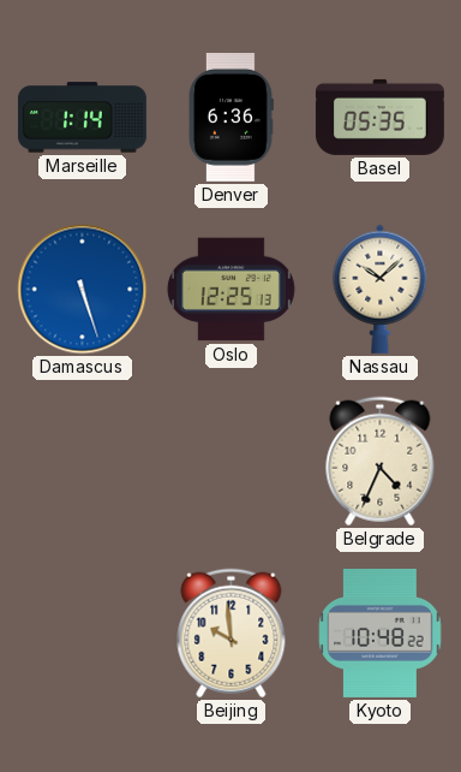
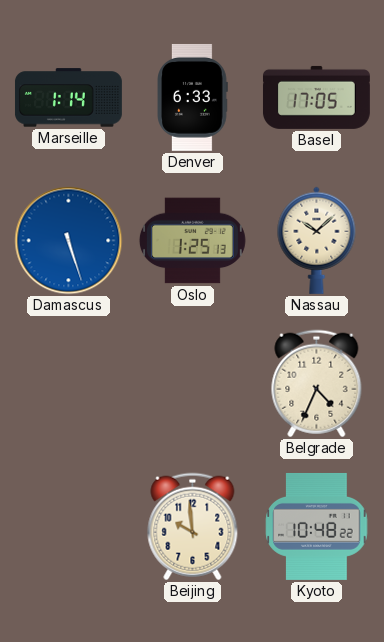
Denver: 6:36 -> 6:33
Basel: 05:35 -> 17:05
Oslo: 12:25 -> 1:25
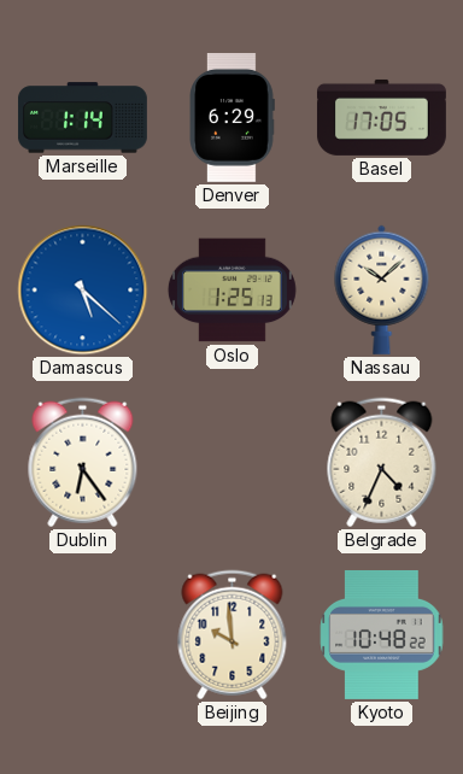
Denver: 6:33 -> 6:29
Damascus: 5:27 -> 5:22
Dublin: none -> 6:24
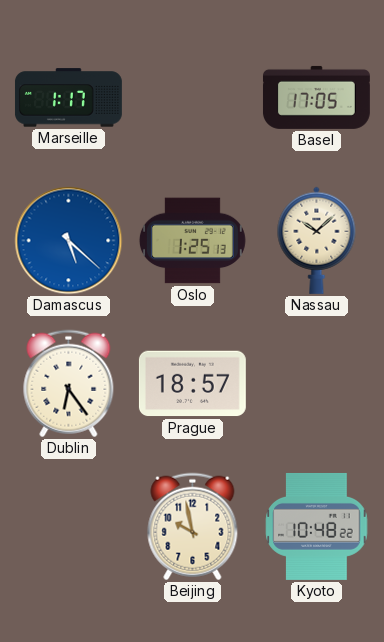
Marseille: 1:14 -> 1:17
Denver: 6:29 -> none
Prague: none -> 18:57
Belgrade: 4:34 -> none
Beijing: 9:59 -> 9:58
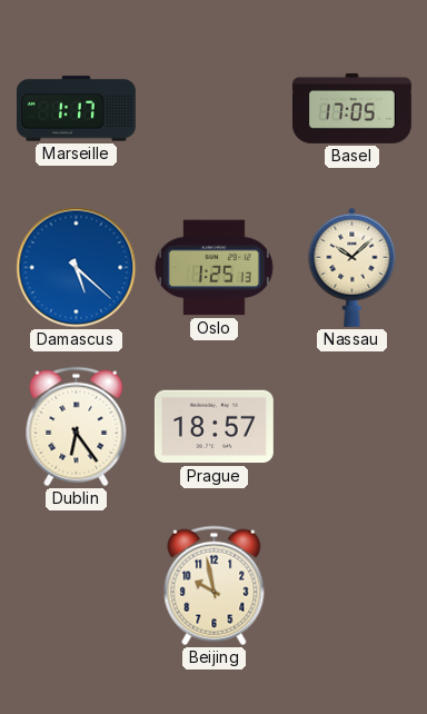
Kyoto: 10:48 -> none
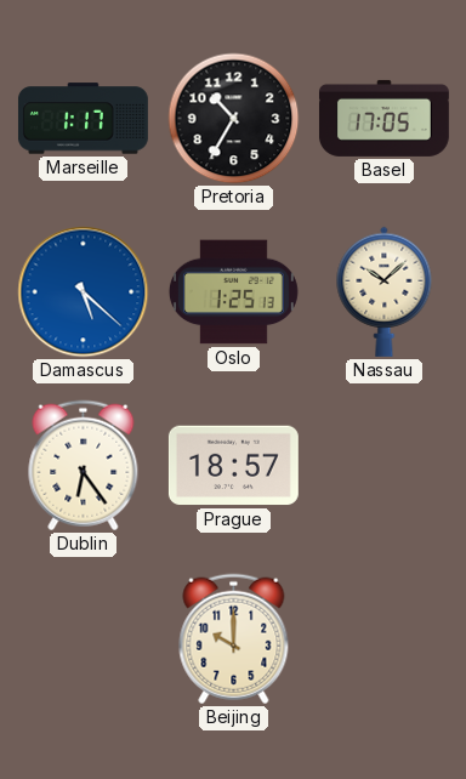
Pretoria: none -> 10:35
Beijing: 9:58 -> 10:00
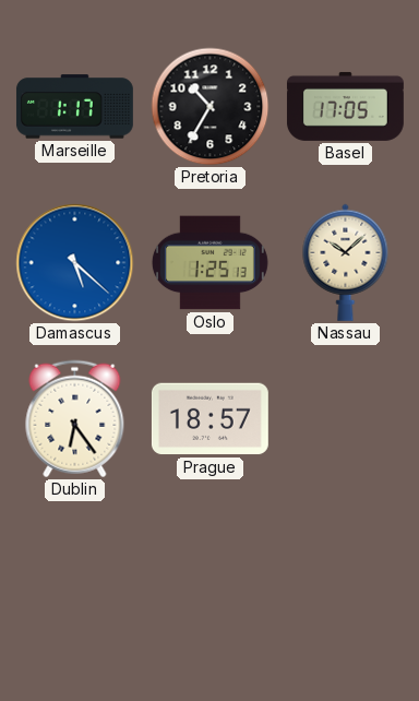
Beijing: 10:00 -> none
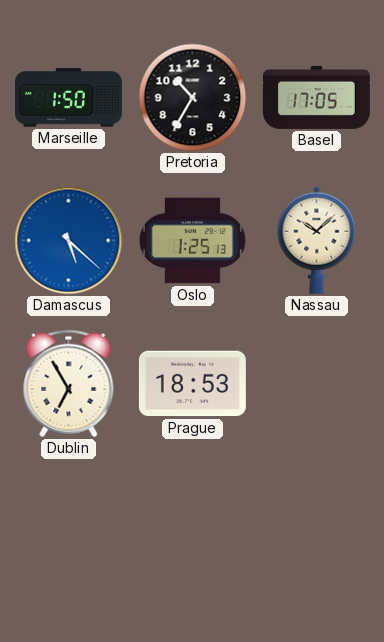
Marseille: 1:17 -> 1:50
Dublin: 6:24 -> 6:55
Prague: 18:57 -> 18:53
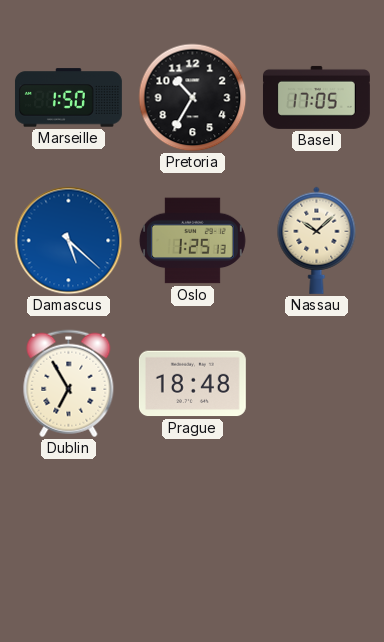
Prague: 18:53 -> 18:48
